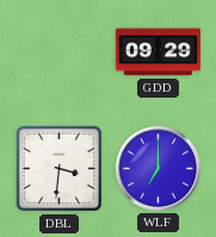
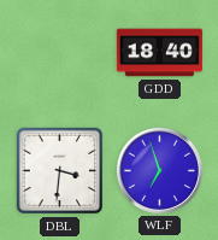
GDD: 09:29 -> 18:40
WLF: 7:00 -> 6:57
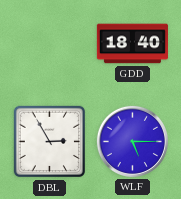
DBL: 3:31 -> 2:55
WLF: 6:57 -> 5:15
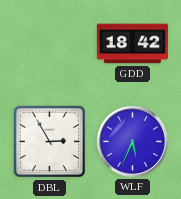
GDD: 18:40 -> 18:42
WLF: 5:15 -> 5:34
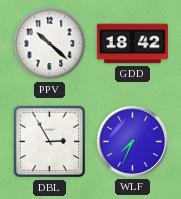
PPV: none -> 10:22
WLF: 5:34 -> 7:34
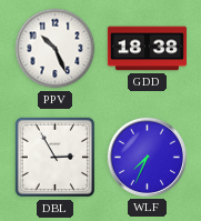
PPV: 10:22 -> 10:26
GDD: 18:42 -> 18:38
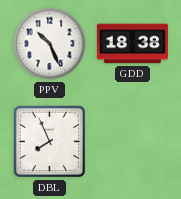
DBL: 2:55 -> 7:56
WLF: 7:34 -> none
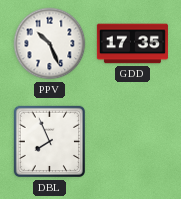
GDD: 18:38 -> 17:35
